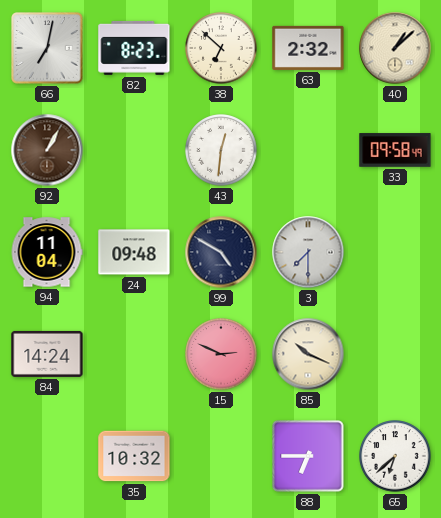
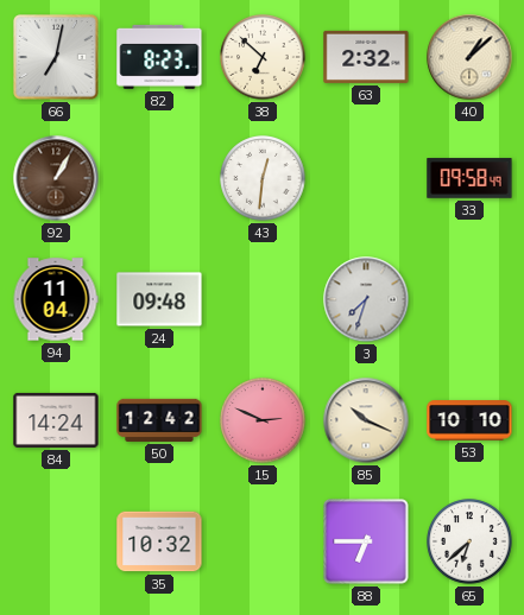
99: 4:50 -> none
3: 7:30 -> 7:33
50: none -> 12:42
53: none -> 10:10
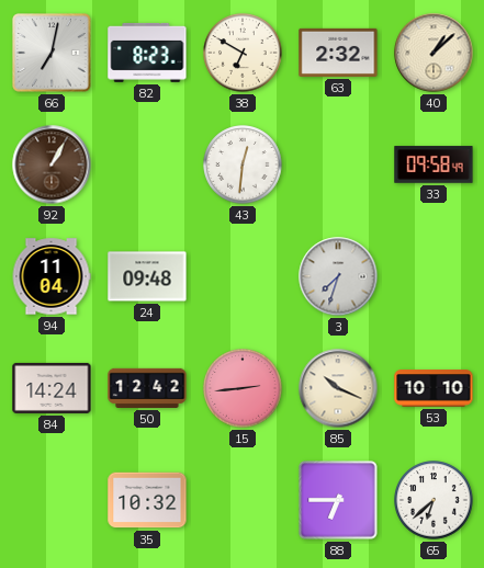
38: 6:52 -> 6:50
15: 2:49 -> 2:44
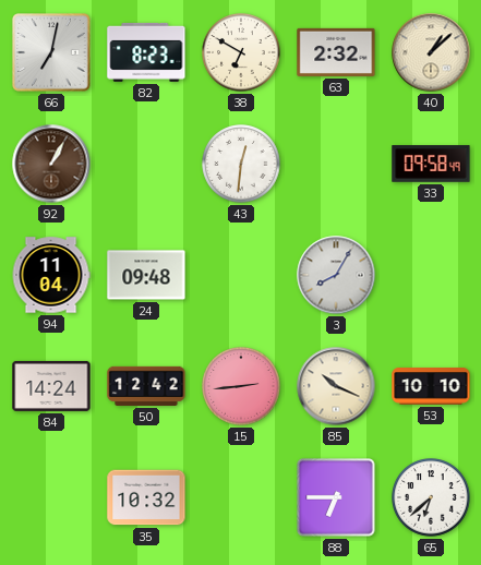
3: 7:33 -> 8:05
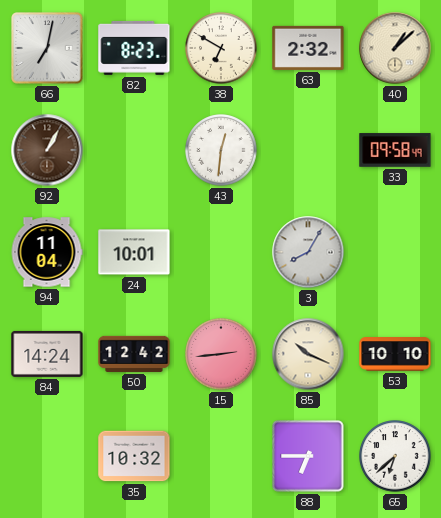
24: 09:48 -> 10:01
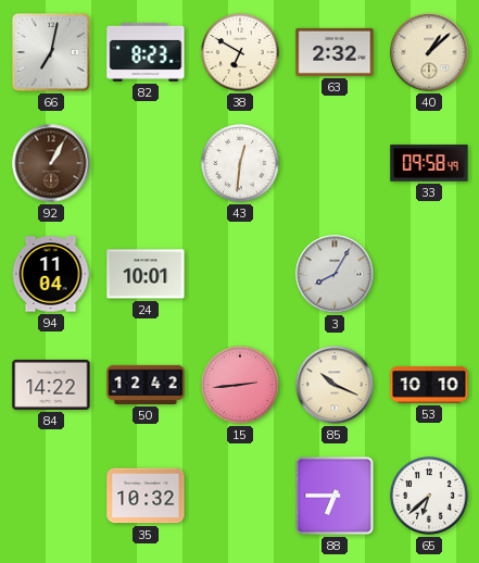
84: 14:24 -> 14:22
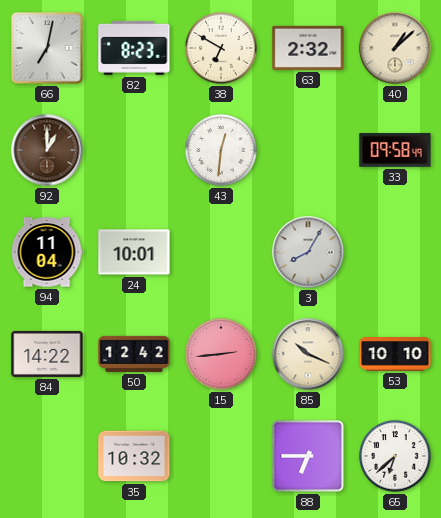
92: 1:05 -> 1:00
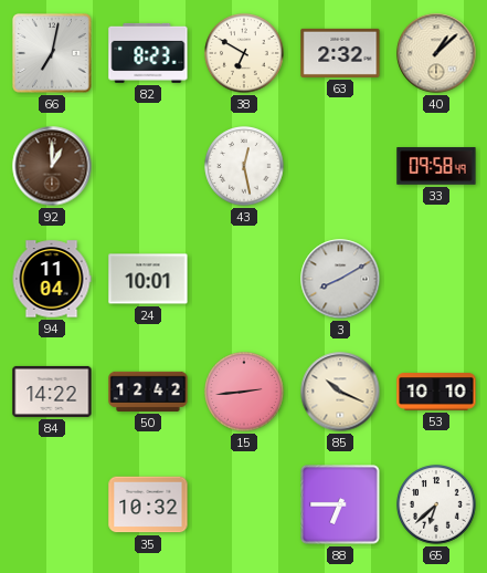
43: 12:31 -> 12:28
3: 8:05 -> 8:10
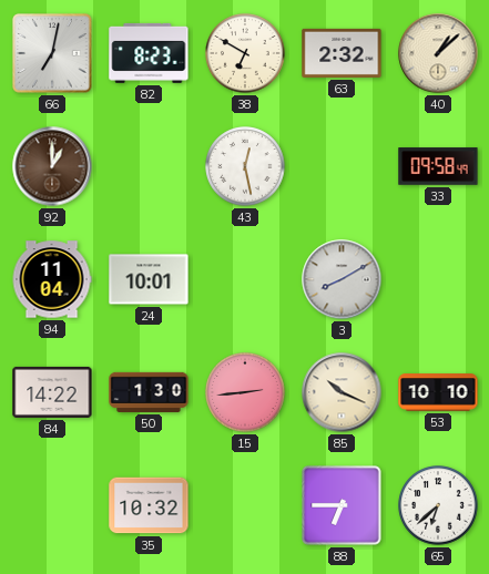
50: 12:42 -> 1:30
